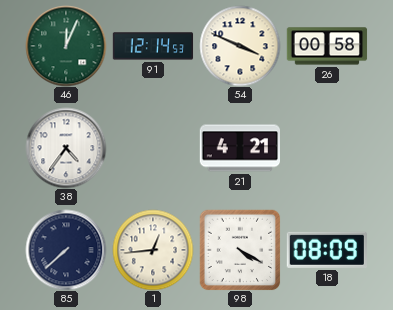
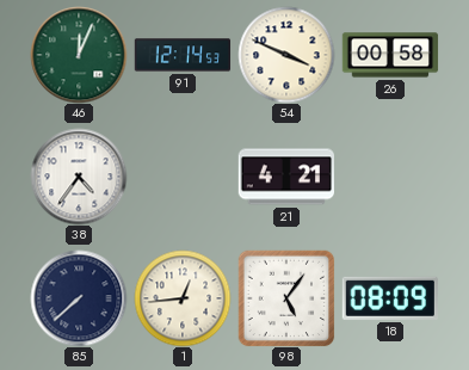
98: 4:20 -> 5:06
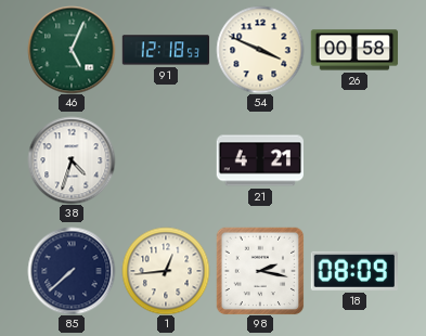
46: 12:04 -> 5:04
91: 12:14 -> 12:18
38: 4:36 -> 4:33
98: 5:06 -> 2:17
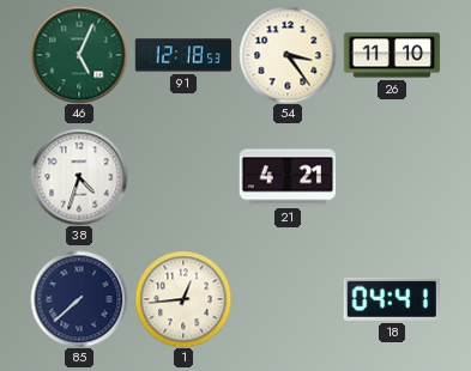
54: 3:49 -> 3:24
26: 00:58 -> 11:10
98: 2:17 -> none
18: 08:09 -> 04:41
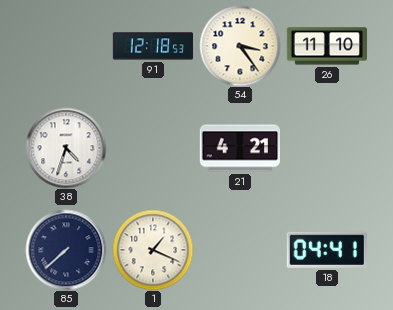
46: 5:04 -> none
1: 12:44 -> 1:19
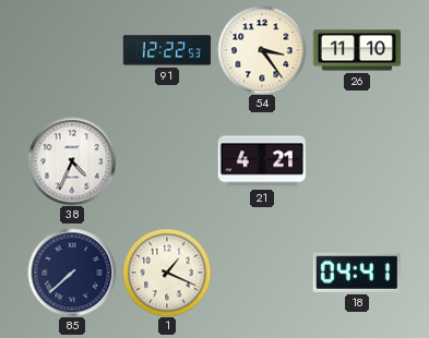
91: 12:18 -> 12:22
38: 4:33 -> 4:34
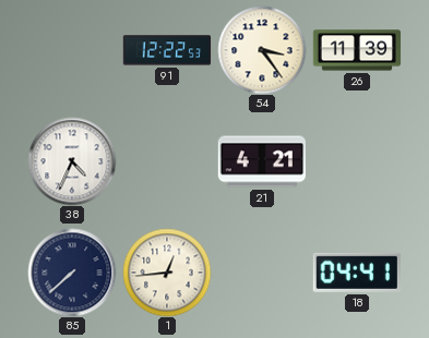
26: 11:10 -> 11:39
1: 1:19 -> 12:44
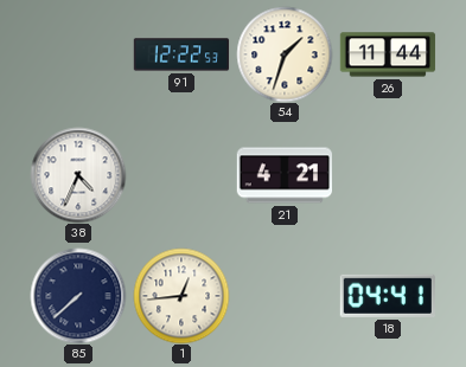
54: 3:24 -> 1:33
26: 11:39 -> 11:44
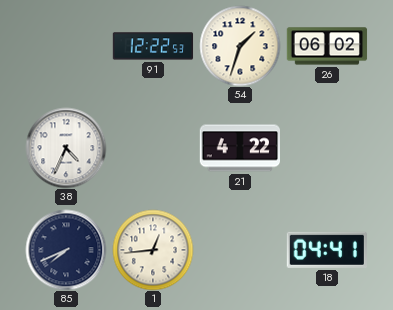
26: 11:44 -> 06:02
21: 4:21 -> 4:22
85: 7:38 -> 7:41
